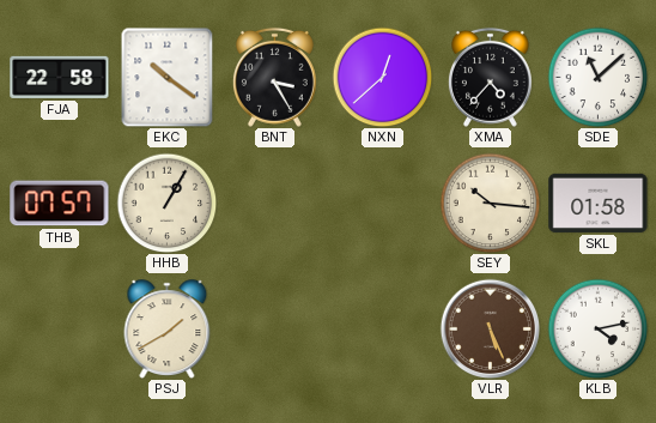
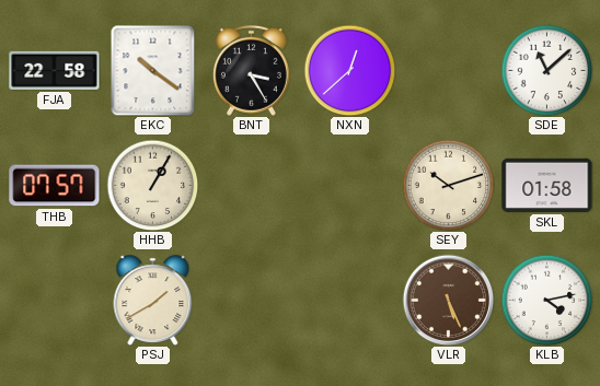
XMA: 4:37 -> none
SEY: 10:16 -> 10:12
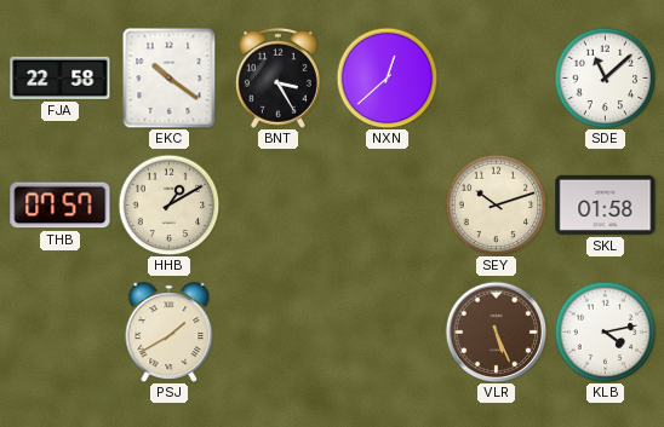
HHB: 1:05 -> 1:10
